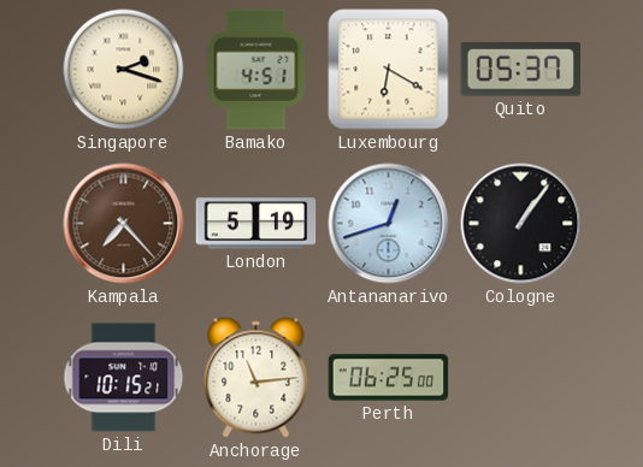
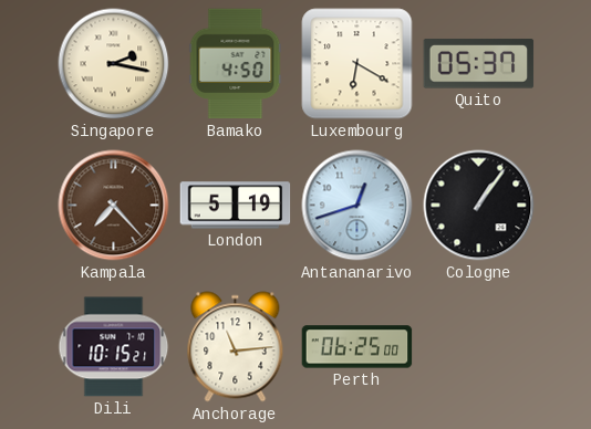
Singapore: 2:18 -> 2:17
Bamako: 4:51 -> 4:50
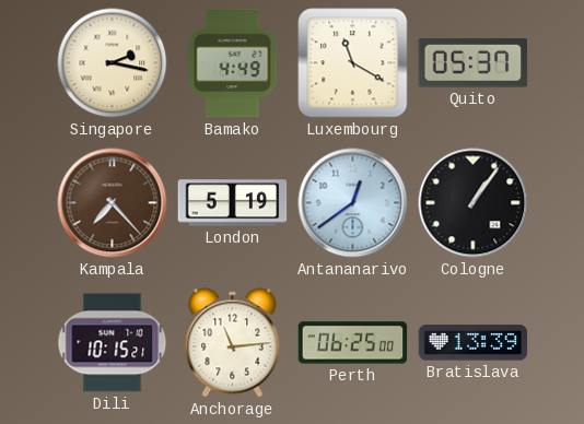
Bamako: 4:50 -> 4:49
Luxembourg: 6:20 -> 11:20
Antananarivo: 12:42 -> 12:39
Bratislava: none -> 13:39
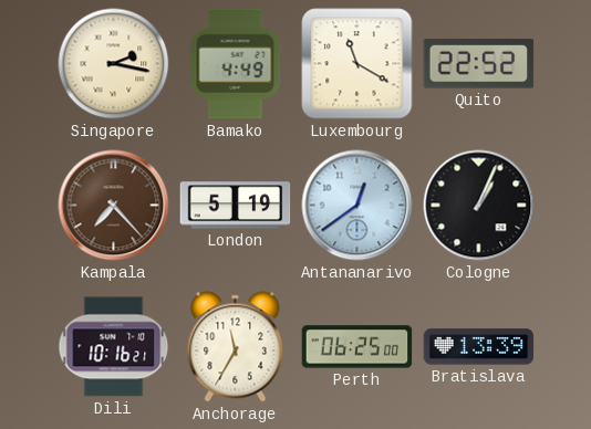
Quito: 05:37 -> 22:52
Cologne: 1:06 -> 1:04
Dili: 10:15 -> 10:16
Anchorage: 11:14 -> 11:35
